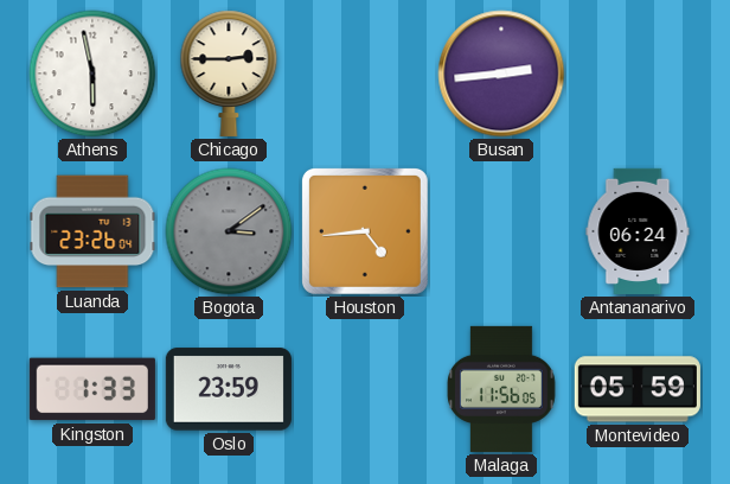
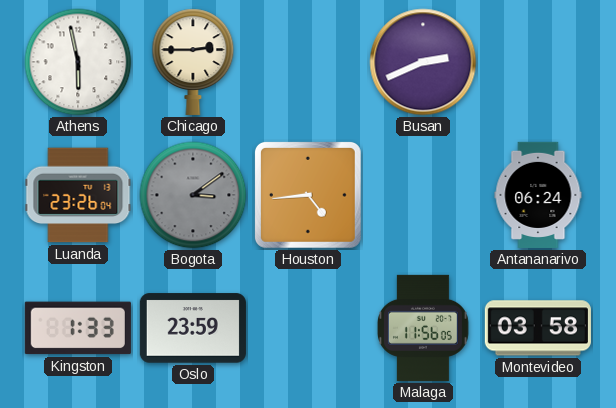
Busan: 2:44 -> 2:41
Montevideo: 05:59 -> 03:58
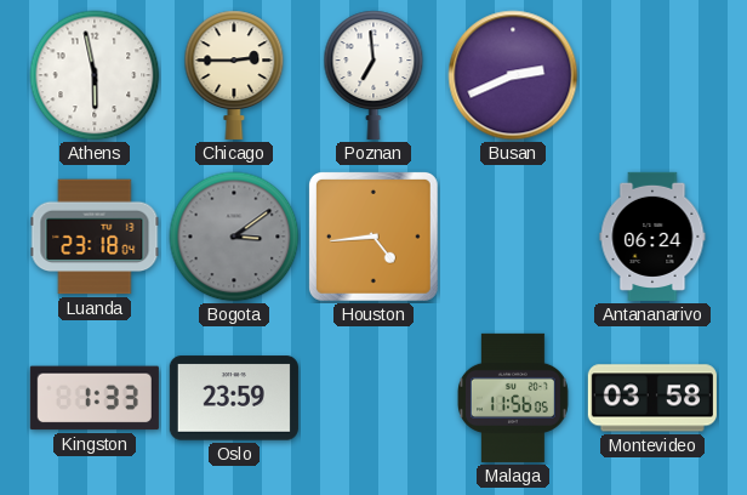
Poznan: none -> 6:59
Luanda: 23:26 -> 23:18
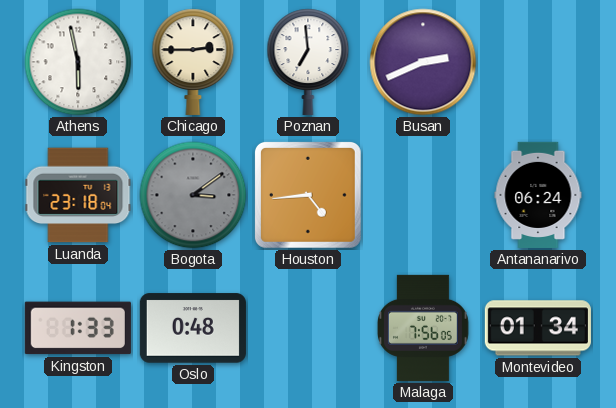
Oslo: 23:59 -> 0:48
Malaga: 11:56 -> 7:56
Montevideo: 03:58 -> 01:34
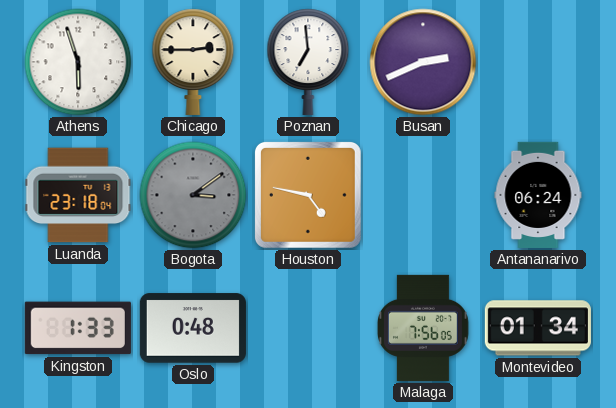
Athens: 5:58 -> 5:57
Houston: 4:44 -> 4:47
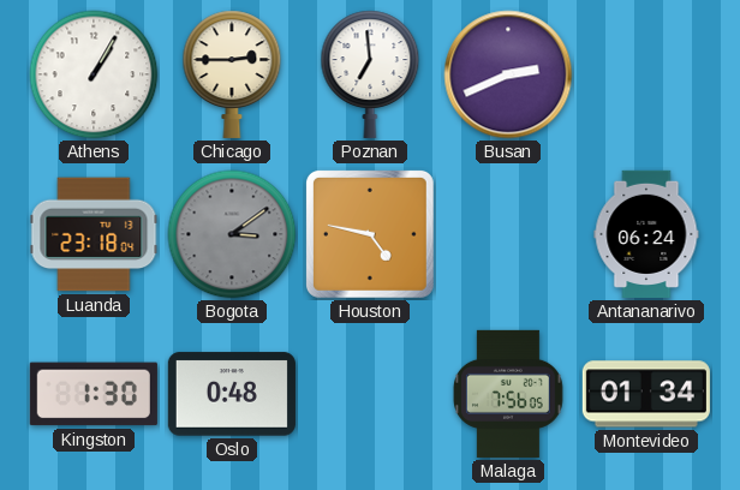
Athens: 5:57 -> 1:05
Kingston: 1:33 -> 1:30
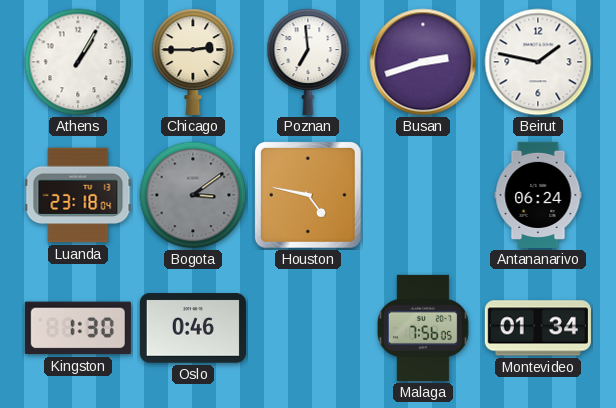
Busan: 2:41 -> 2:42
Beirut: none -> 1:47
Oslo: 0:48 -> 0:46
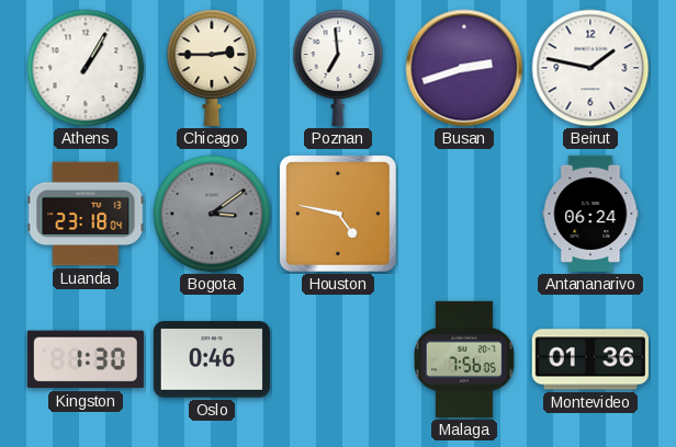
Montevideo: 01:34 -> 01:36
